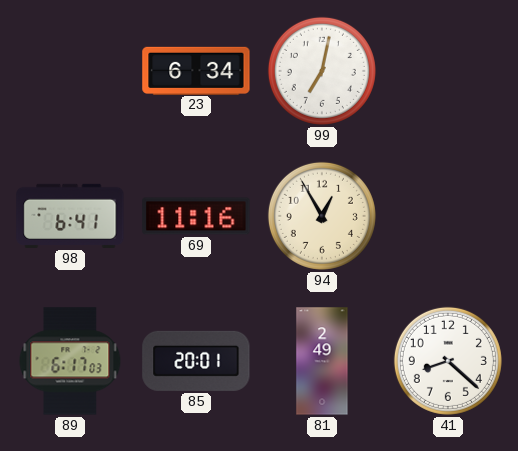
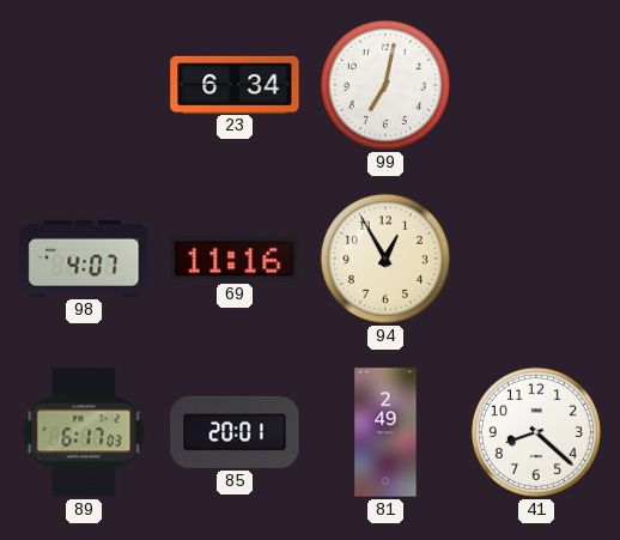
98: 6:41 -> 4:07
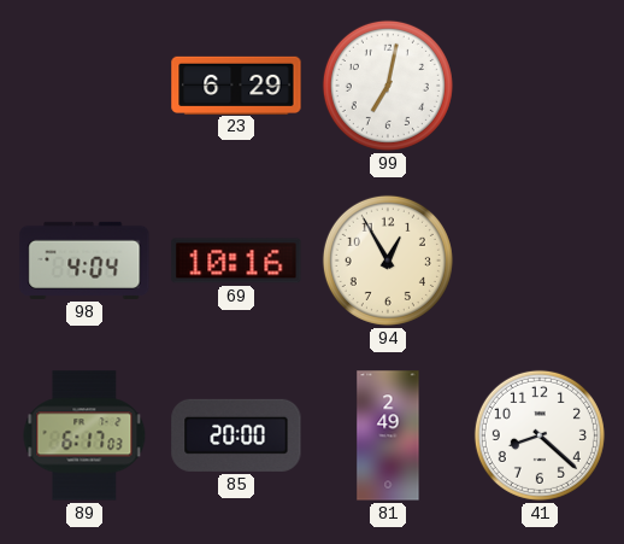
23: 6:34 -> 6:29
98: 4:07 -> 4:04
69: 11:16 -> 10:16
85: 20:01 -> 20:00
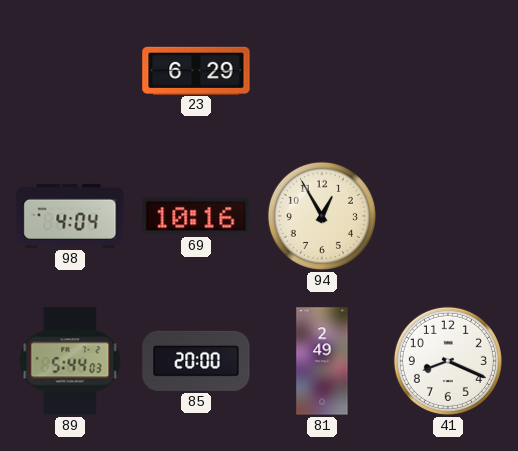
99: 7:02 -> none
89: 6:17 -> 5:44
41: 8:22 -> 8:19
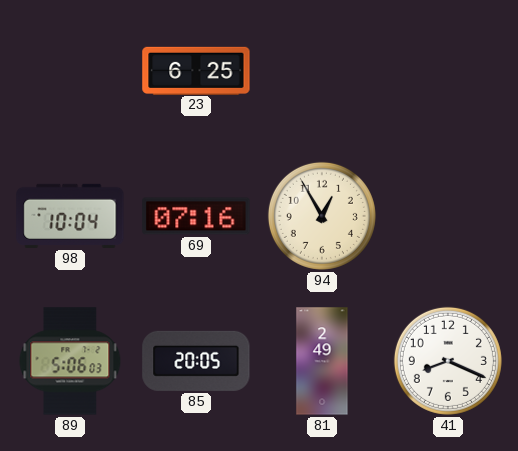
23: 6:29 -> 6:25
98: 4:04 -> 10:04
69: 10:16 -> 07:16
89: 5:44 -> 5:06
85: 20:00 -> 20:05
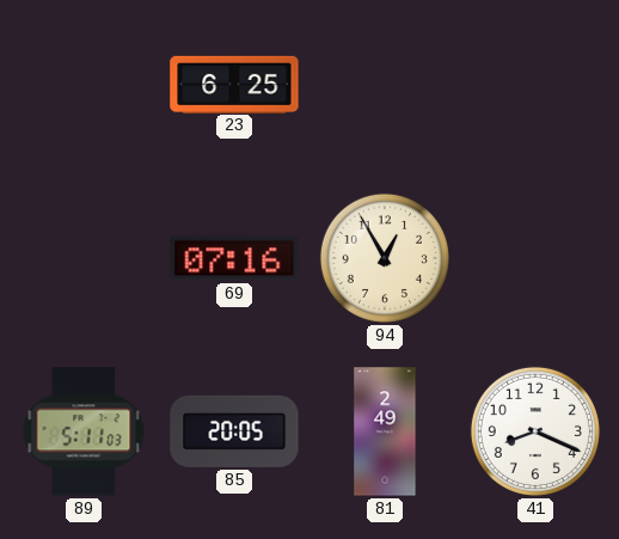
98: 10:04 -> none
89: 5:06 -> 5:11
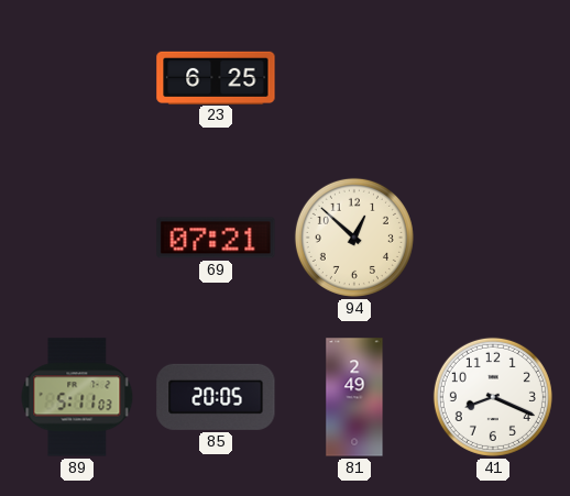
69: 07:16 -> 07:21
94: 12:55 -> 12:52
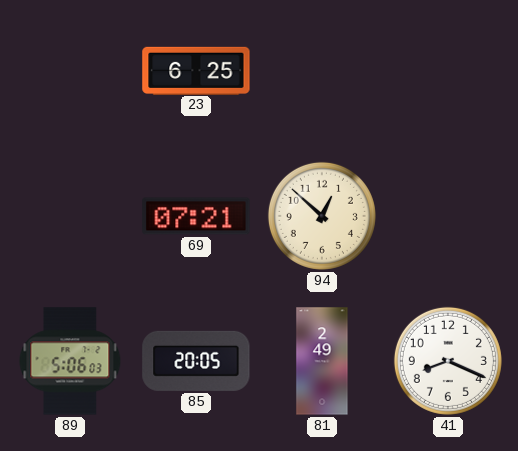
89: 5:11 -> 5:06
